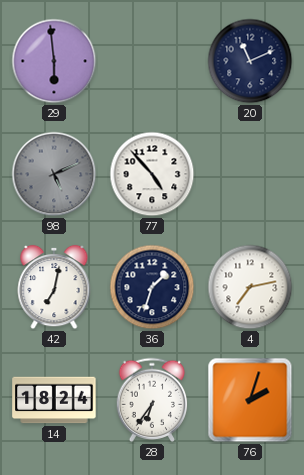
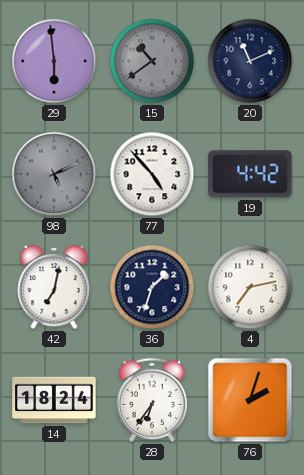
15: none -> 10:39
19: none -> 4:42
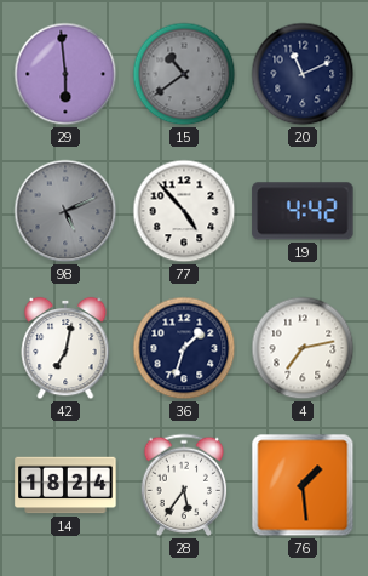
28: 6:36 -> 5:36
76: 2:03 -> 1:29
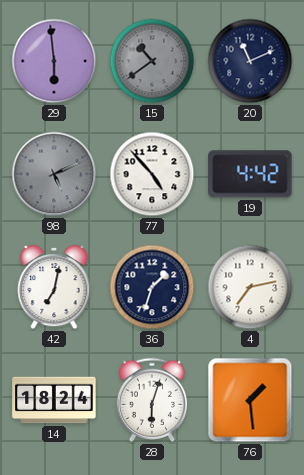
28: 5:36 -> 6:03
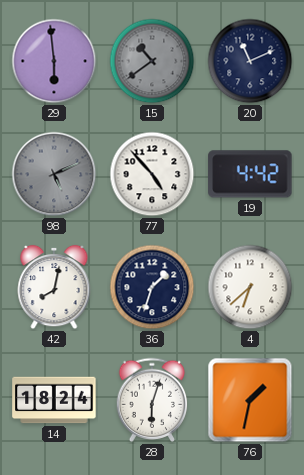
42: 7:02 -> 8:02
4: 7:13 -> 6:38
76: 1:29 -> 1:32
